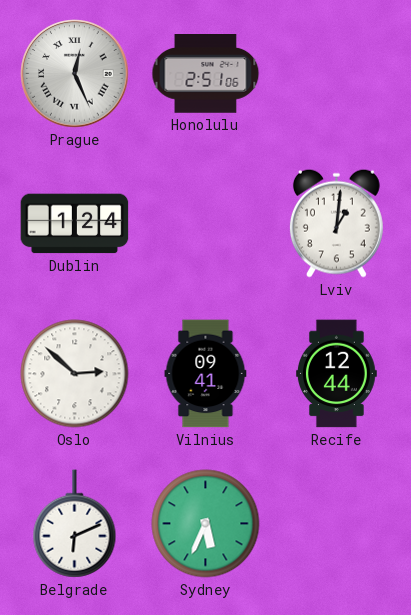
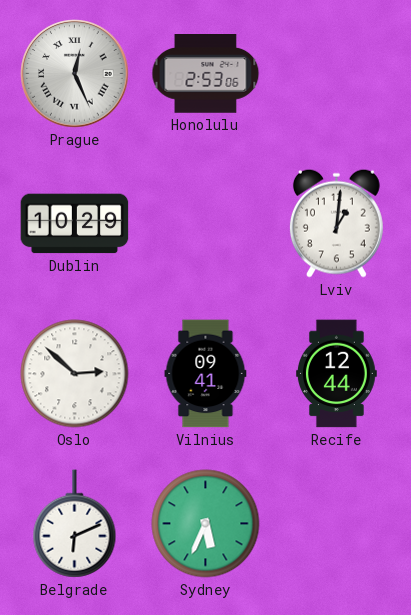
Honolulu: 2:51 -> 2:53
Dublin: 1:24 -> 10:29
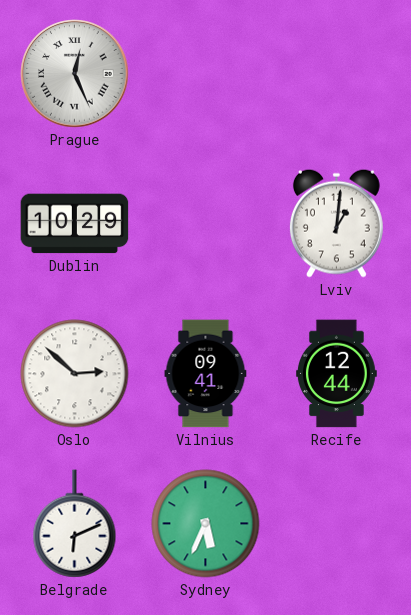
Honolulu: 2:53 -> none
